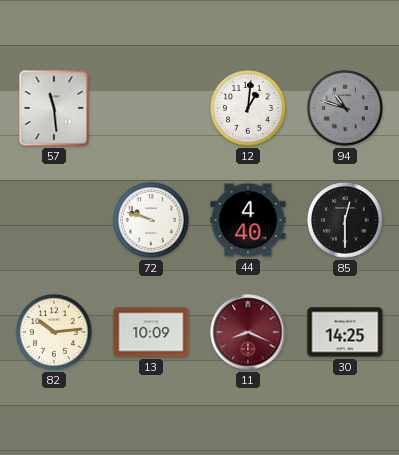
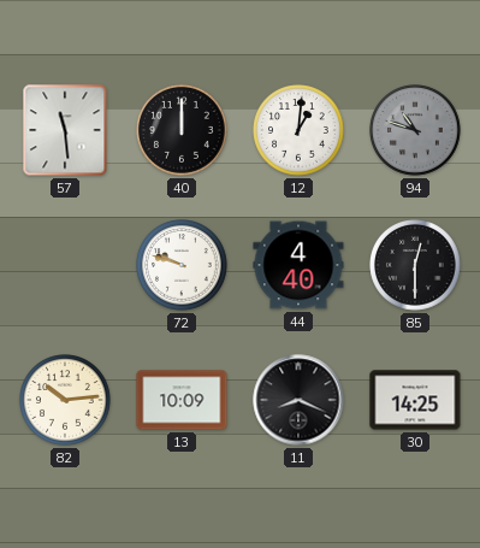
40: none -> 12:00
11 dial: burgundy -> black
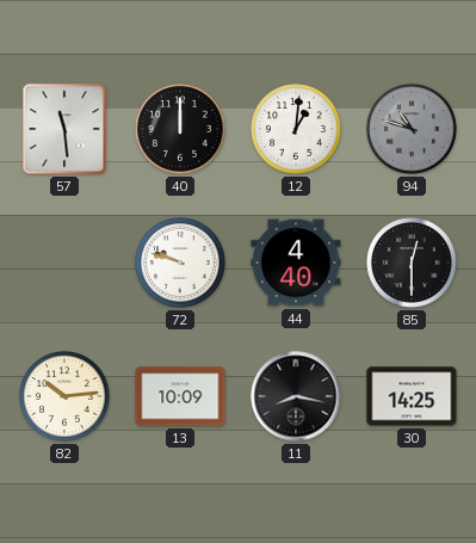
11: 8:19 -> 8:17
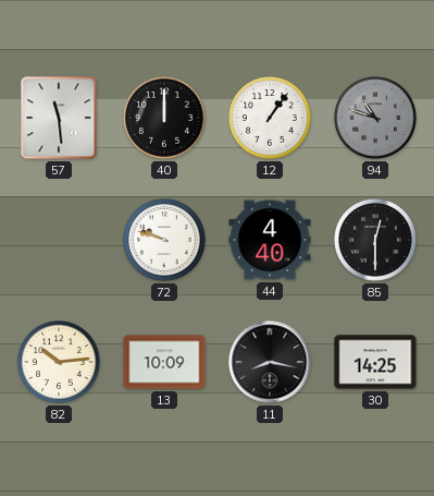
12: 1:01 -> 1:06
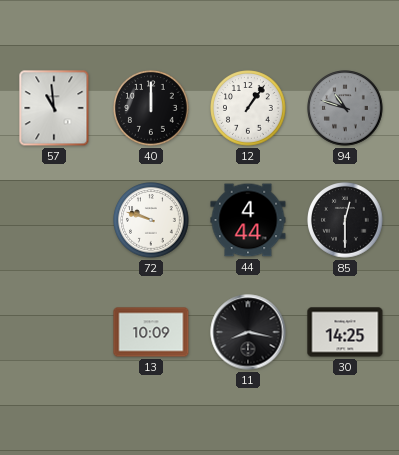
57: 11:29 -> 10:59
44: 4:40 -> 4:44
82: 10:14 -> none
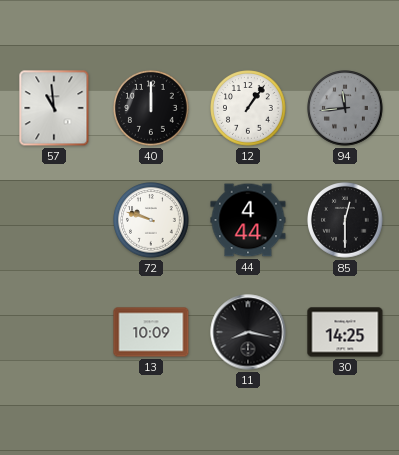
94: 10:48 -> 11:44
